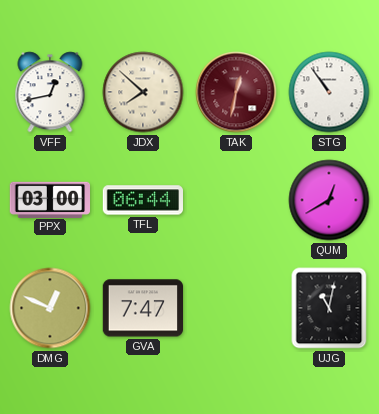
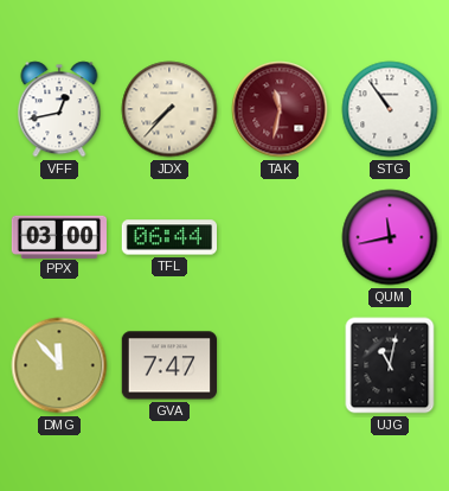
JDX: 7:52 -> 7:37
TAK: 12:32 -> 11:32
QUM: 12:40 -> 11:43
DMG: 12:49 -> 11:53
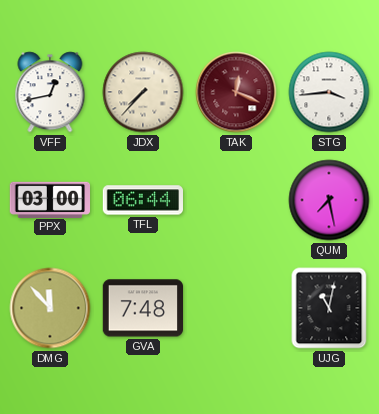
TAK: 11:32 -> 12:19
STG: 10:54 -> 3:44
QUM: 11:43 -> 7:28
GVA: 7:47 -> 7:48
